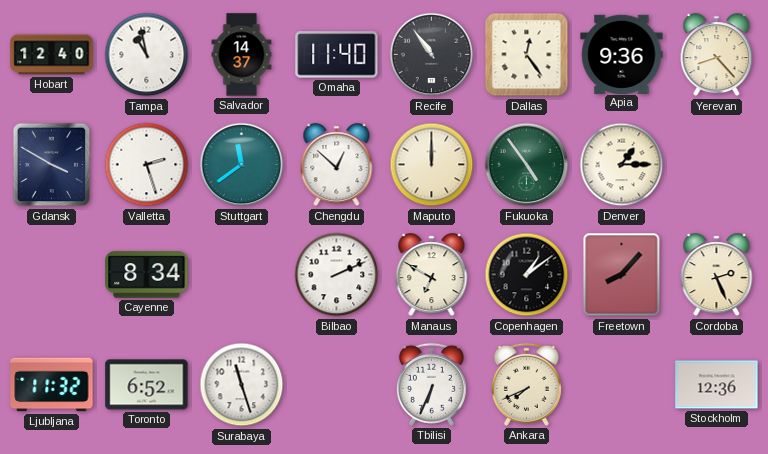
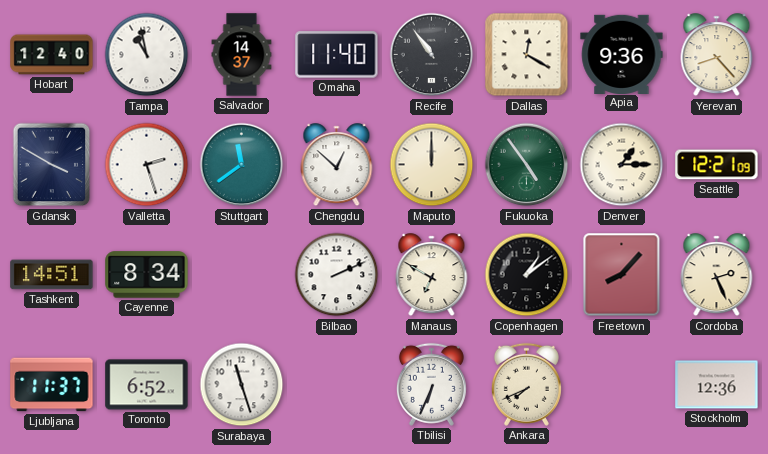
Dallas: 12:24 -> 12:20
Seattle: none -> 12:21
Tashkent: none -> 14:51
Ljubljana: 11:32 -> 11:37
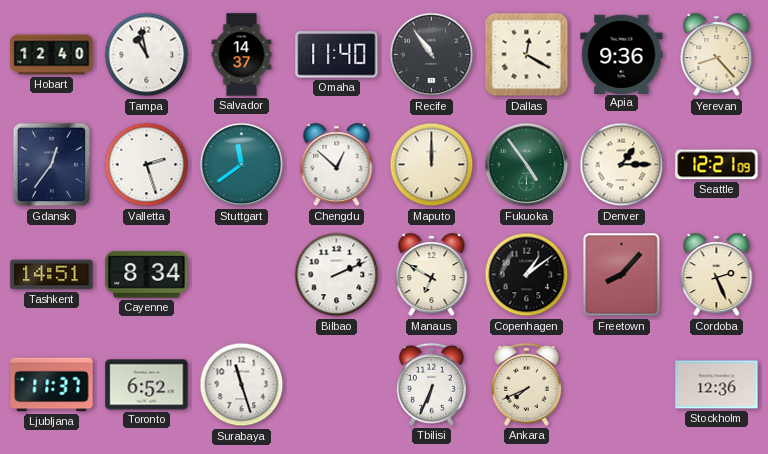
Gdansk: 3:50 -> 12:36
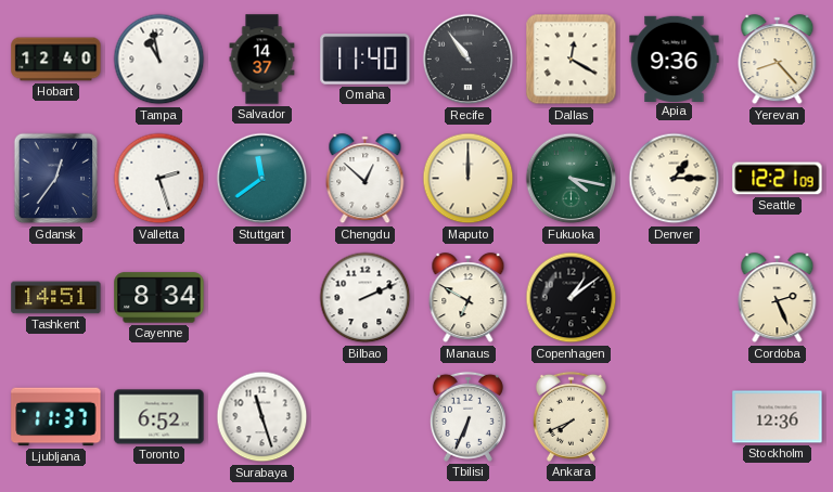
Fukuoka: 4:54 -> 4:17
Freetown: 8:07 -> none
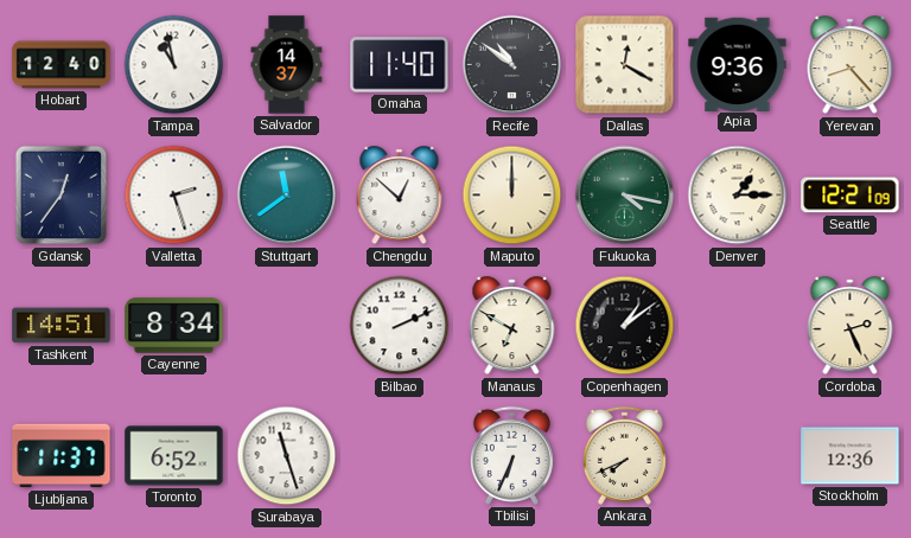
Recife: 10:54 -> 10:51
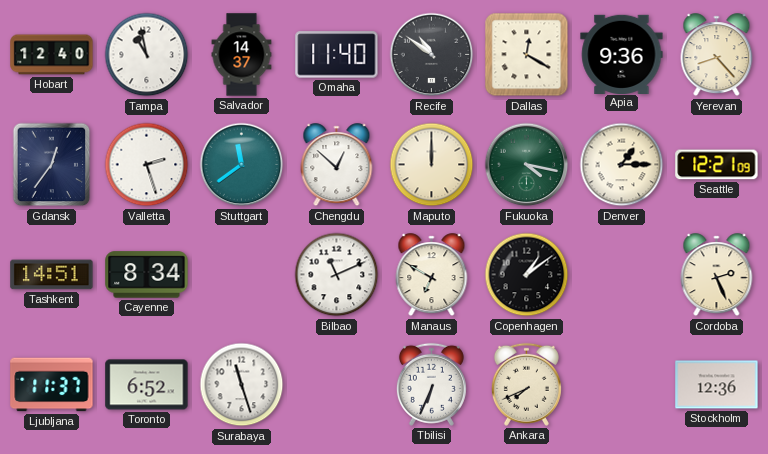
Bilbao: 2:11 -> 11:11
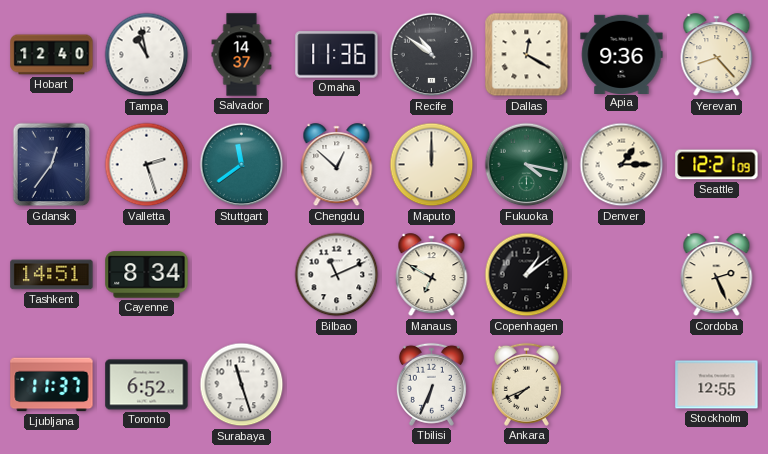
Omaha: 11:40 -> 11:36
Stockholm: 12:36 -> 12:55
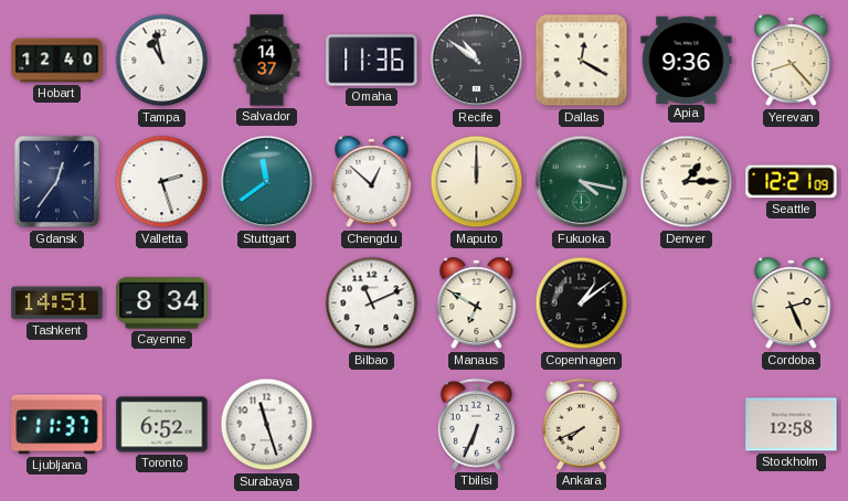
Stockholm: 12:55 -> 12:58
